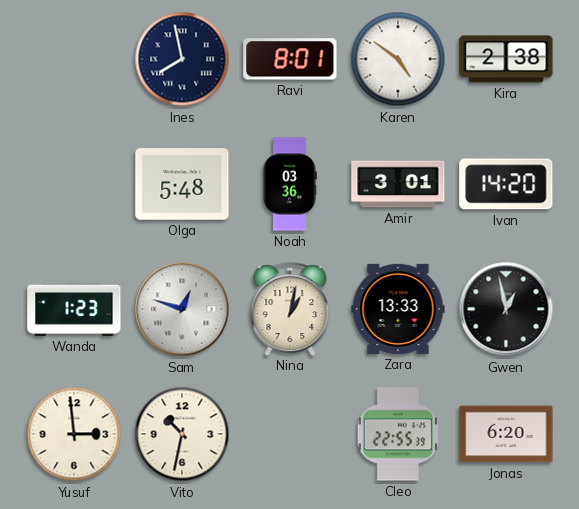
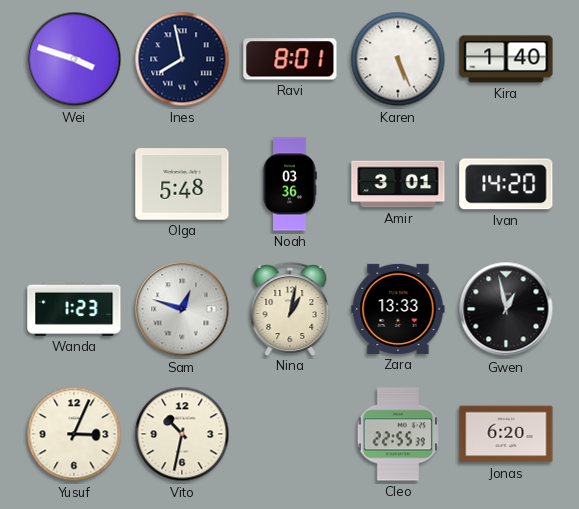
Wei: none -> 3:48
Karen: 4:51 -> 5:26
Kira: 2:38 -> 1:40
Yusuf: 2:59 -> 3:04
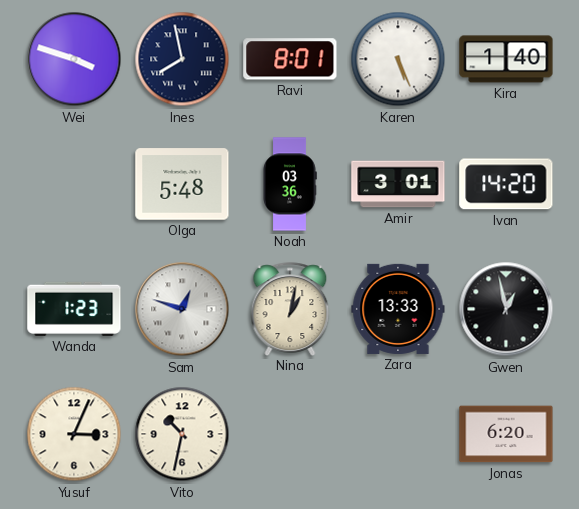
Cleo: 22:55 -> none
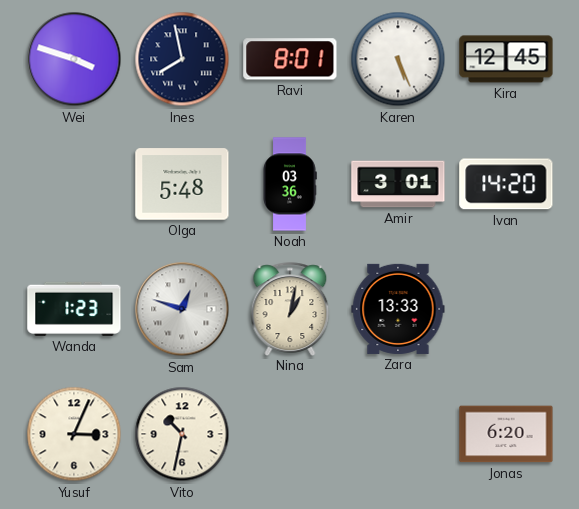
Kira: 1:40 -> 12:45
Gwen: 12:58 -> none
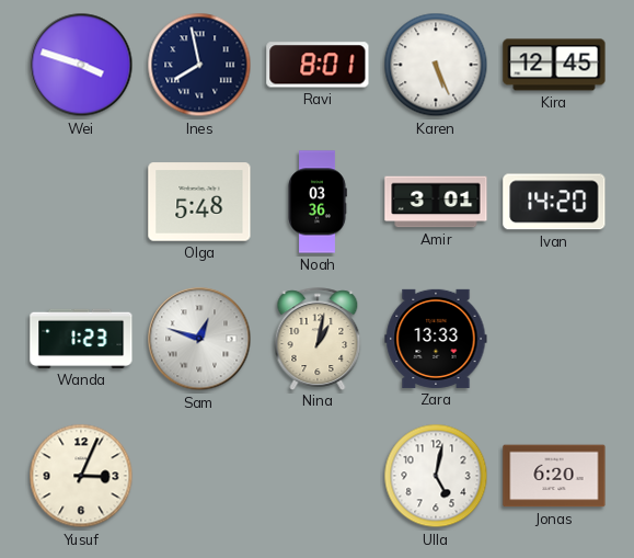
Vito: 10:32 -> none
Ulla: none -> 5:02
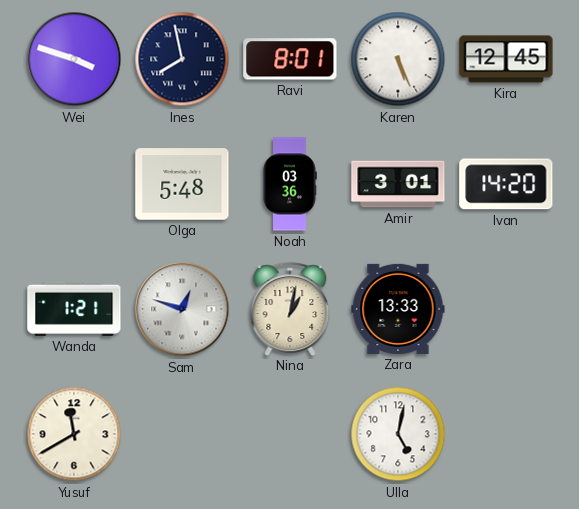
Wanda: 1:23 -> 1:21
Yusuf: 3:04 -> 11:40
Jonas: 6:20 -> none
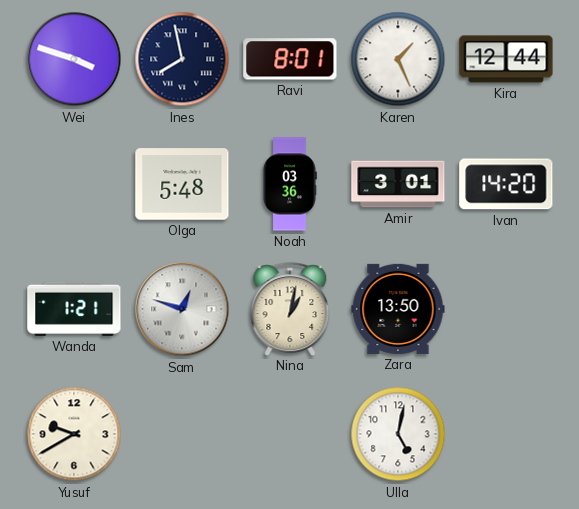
Karen: 5:26 -> 1:26
Kira: 12:45 -> 12:44
Zara: 13:33 -> 13:50
Yusuf: 11:40 -> 9:40
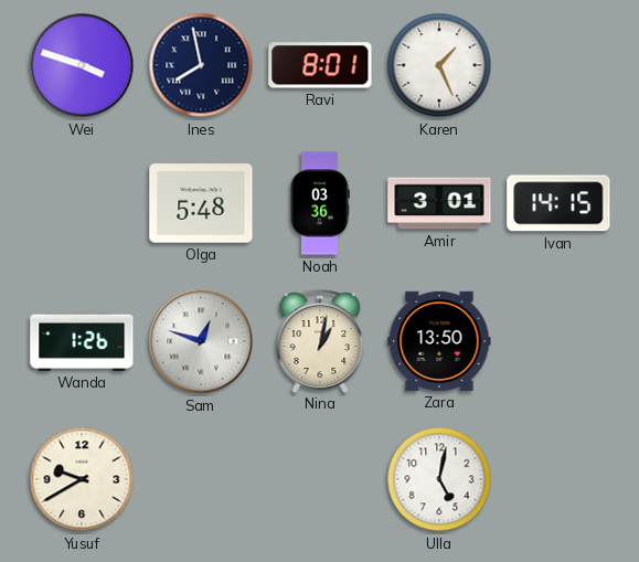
Kira: 12:44 -> none
Ivan: 14:20 -> 14:15
Wanda: 1:21 -> 1:26
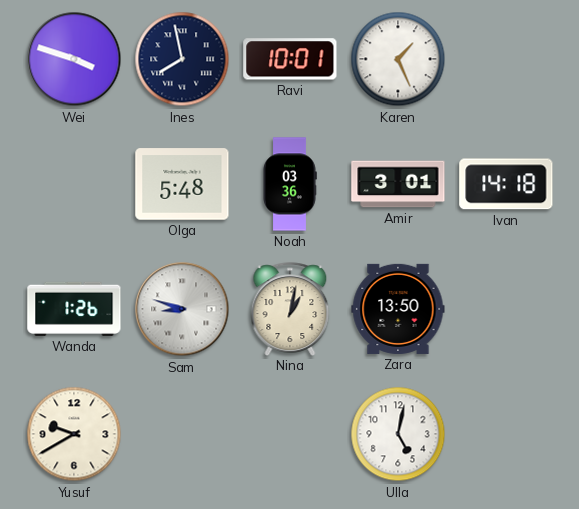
Ravi: 8:01 -> 10:01
Ivan: 14:15 -> 14:18
Sam: 12:48 -> 8:48
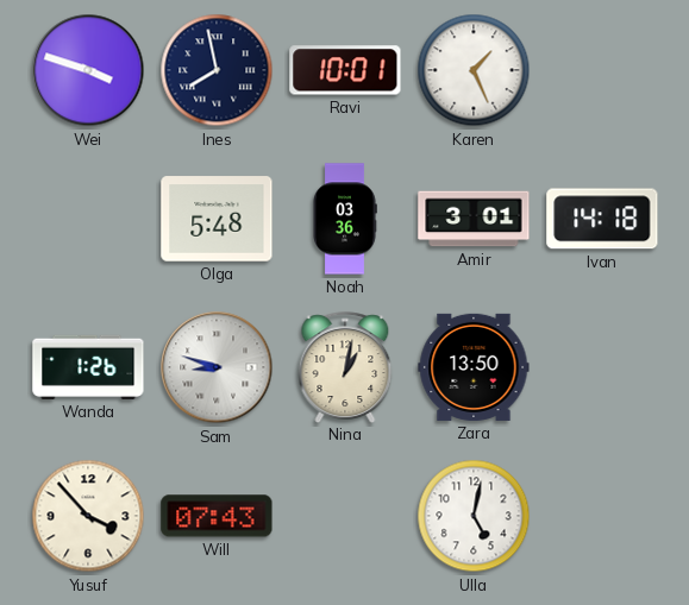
Yusuf: 9:40 -> 3:53
Will: none -> 07:43
